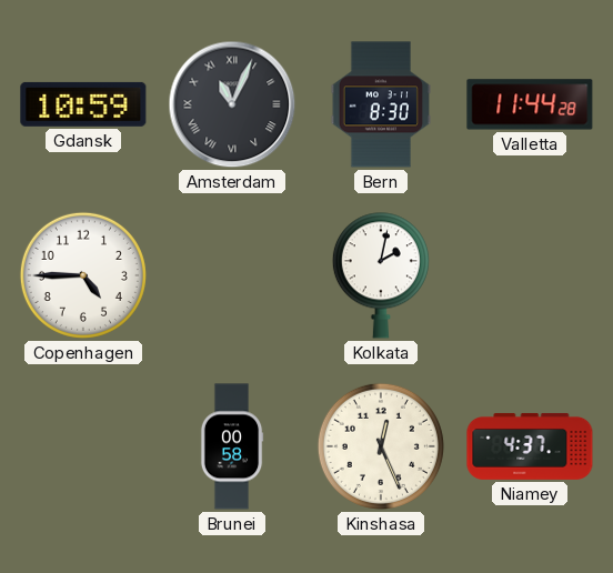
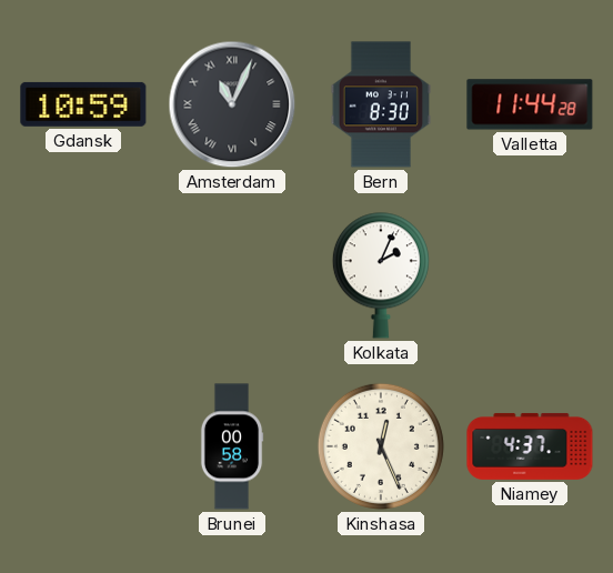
Copenhagen: 4:45 -> none
Kolkata: 2:02 -> 2:04
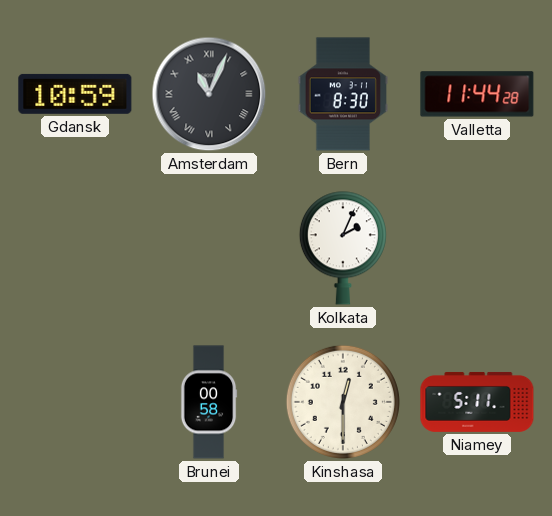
Kinshasa: 12:26 -> 12:30
Niamey: 4:37 -> 5:11
